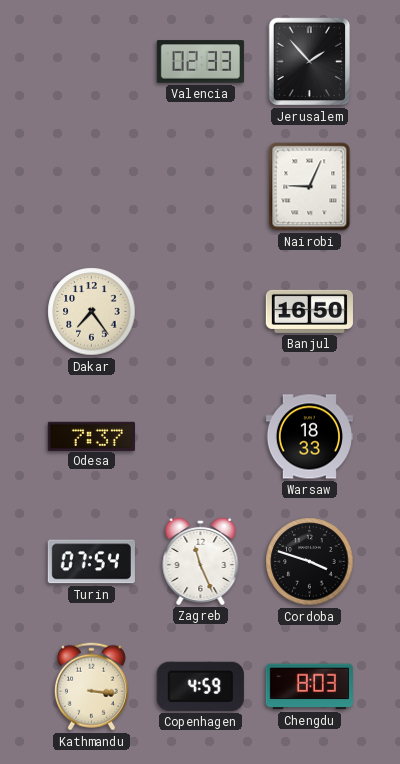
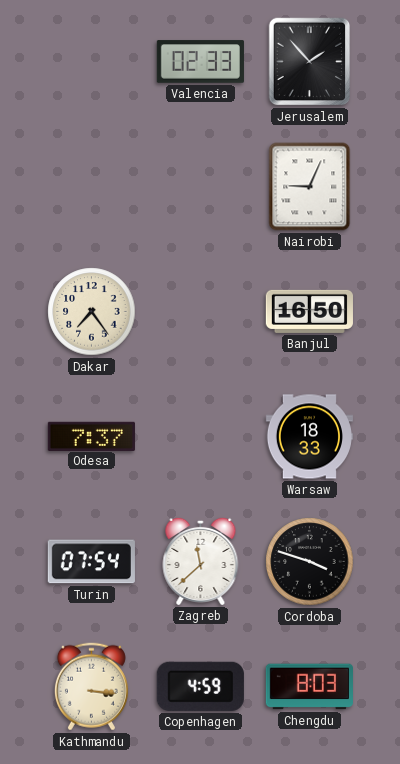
Zagreb: 11:26 -> 11:38
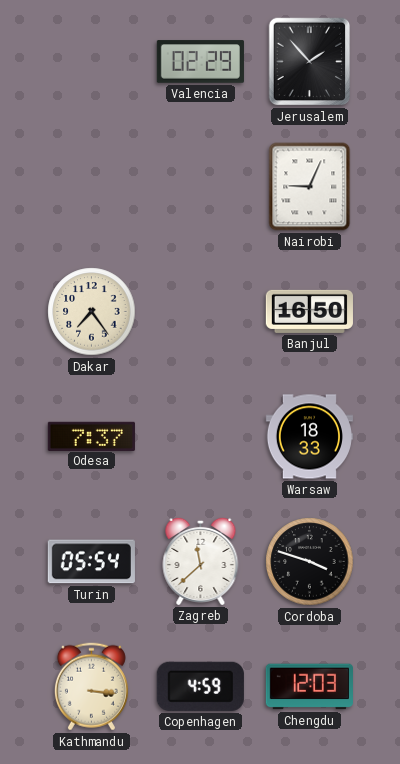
Valencia: 02:33 -> 02:29
Turin: 07:54 -> 05:54
Chengdu: 8:03 -> 12:03
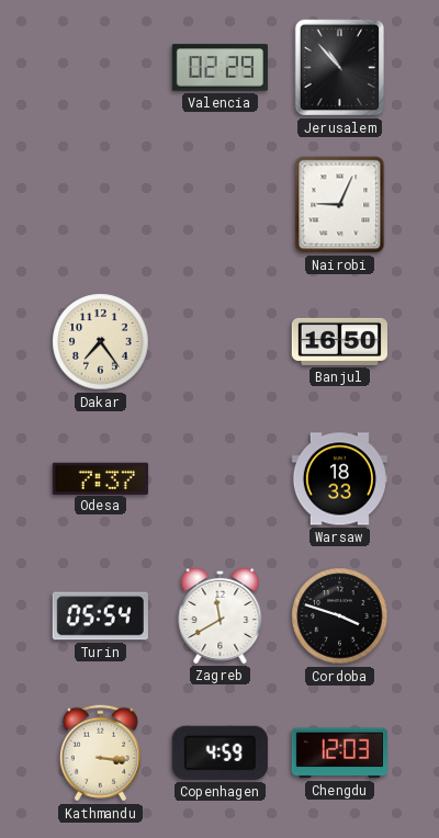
Jerusalem: 1:53 -> 10:53
Zagreb: 11:38 -> 11:40
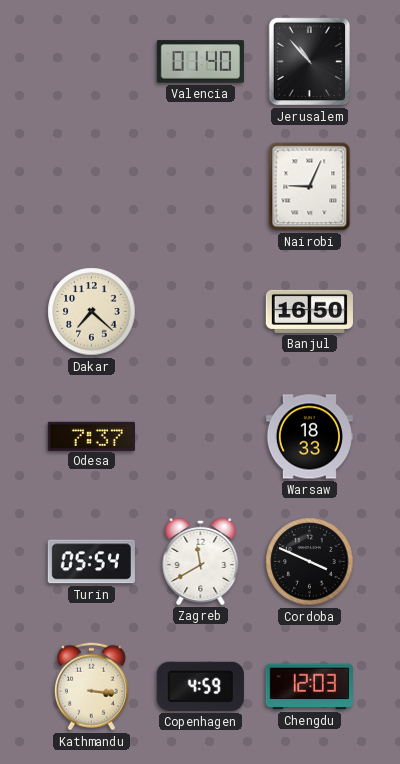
Valencia: 02:29 -> 01:40
Dakar: 7:24 -> 7:22
Cordoba: 3:48 -> 3:49
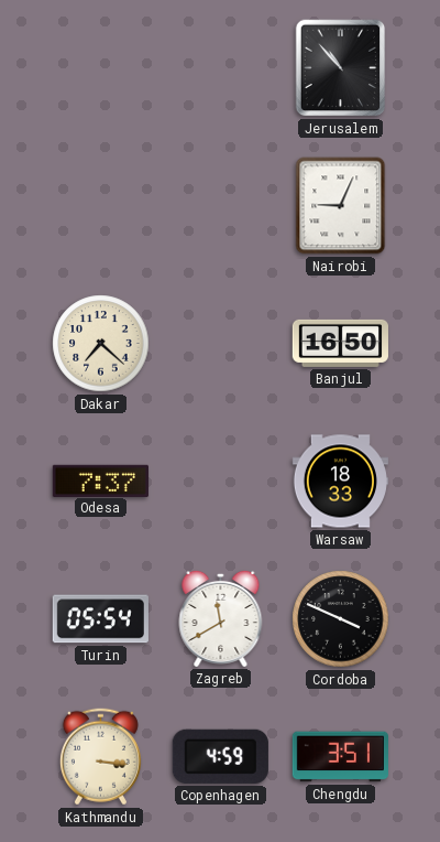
Valencia: 01:40 -> none
Chengdu: 12:03 -> 3:51
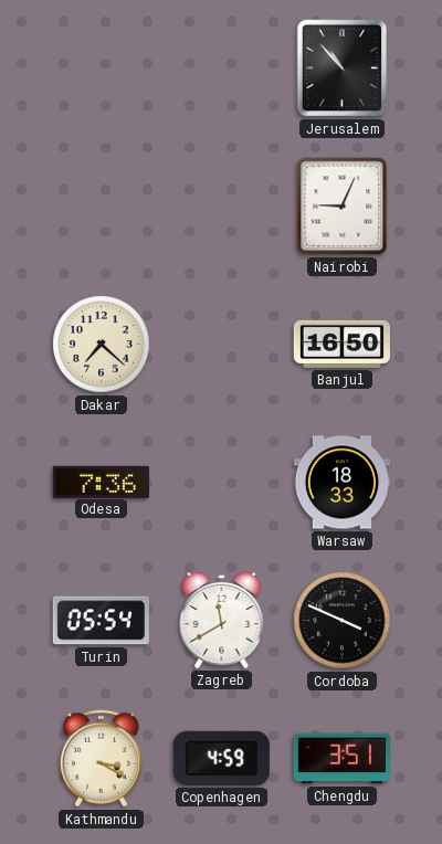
Odesa: 7:37 -> 7:36
Kathmandu: 3:16 -> 3:20
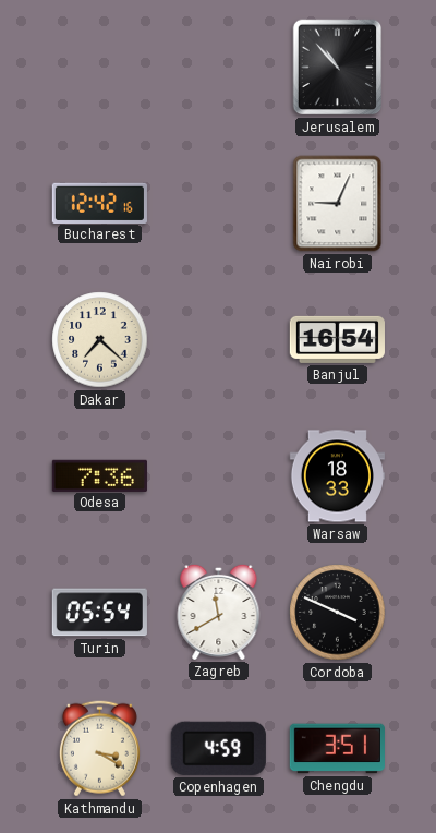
Bucharest: none -> 12:42
Banjul: 16:50 -> 16:54
